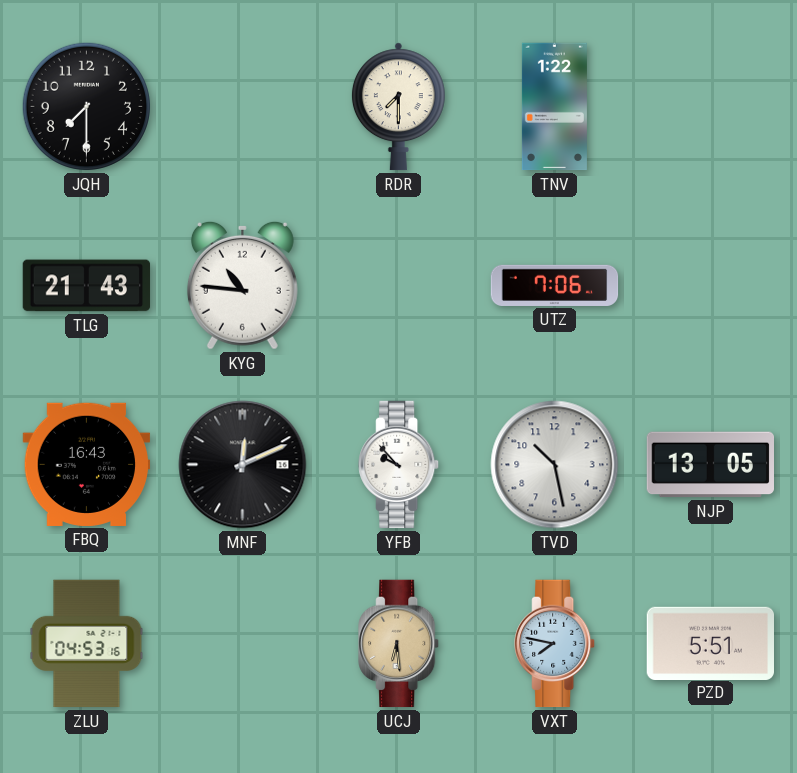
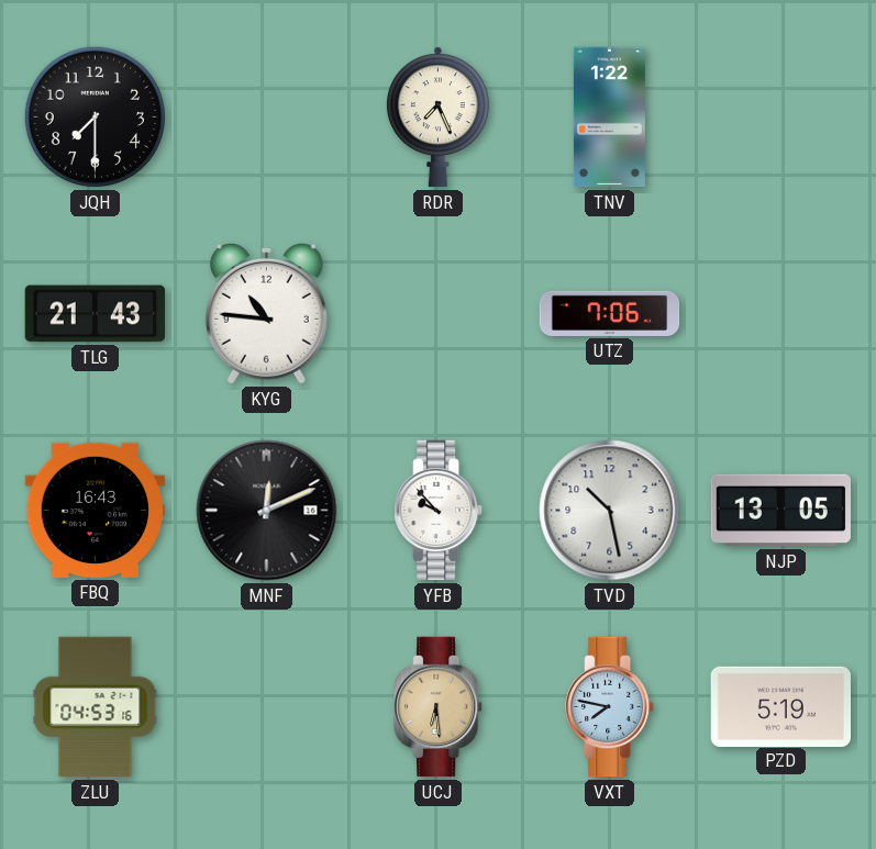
RDR: 7:30 -> 7:26
PZD: 5:51 -> 5:19
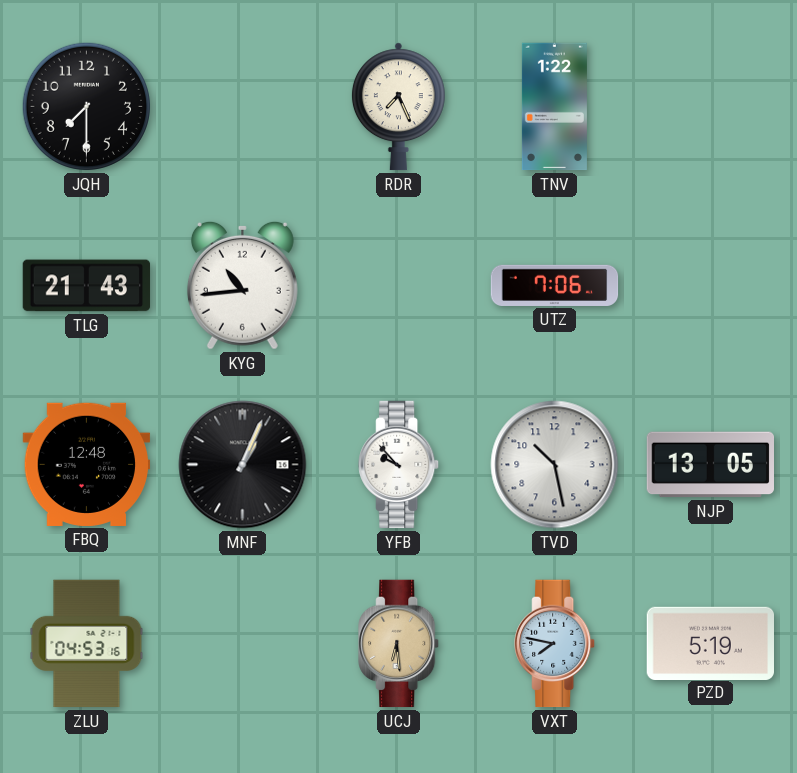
KYG: 10:46 -> 10:44
FBQ: 16:43 -> 12:48
MNF: 12:11 -> 1:04
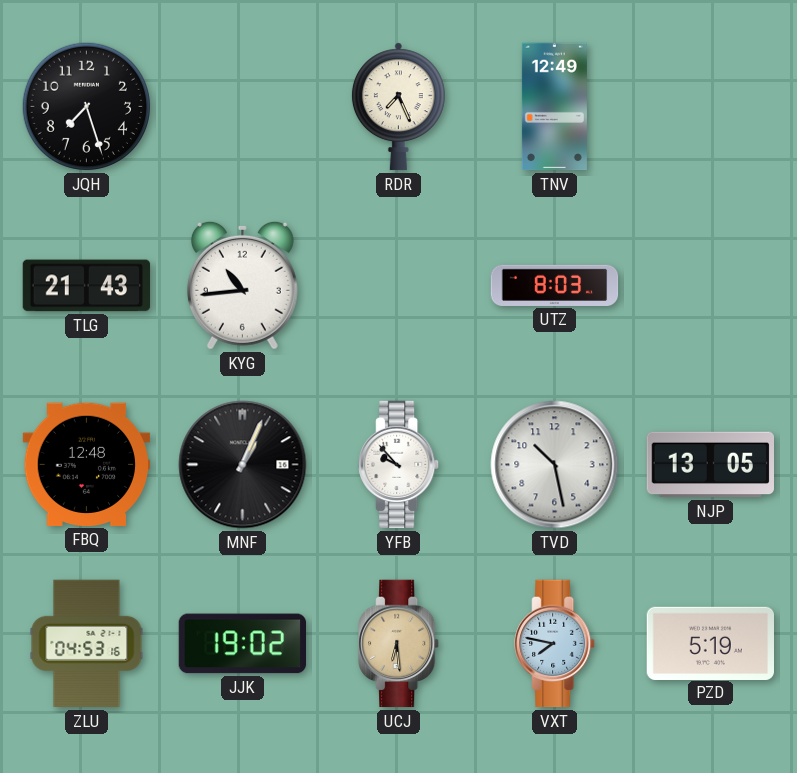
JQH: 7:30 -> 7:27
TNV: 1:22 -> 12:49
UTZ: 7:06 -> 8:03
JJK: none -> 19:02
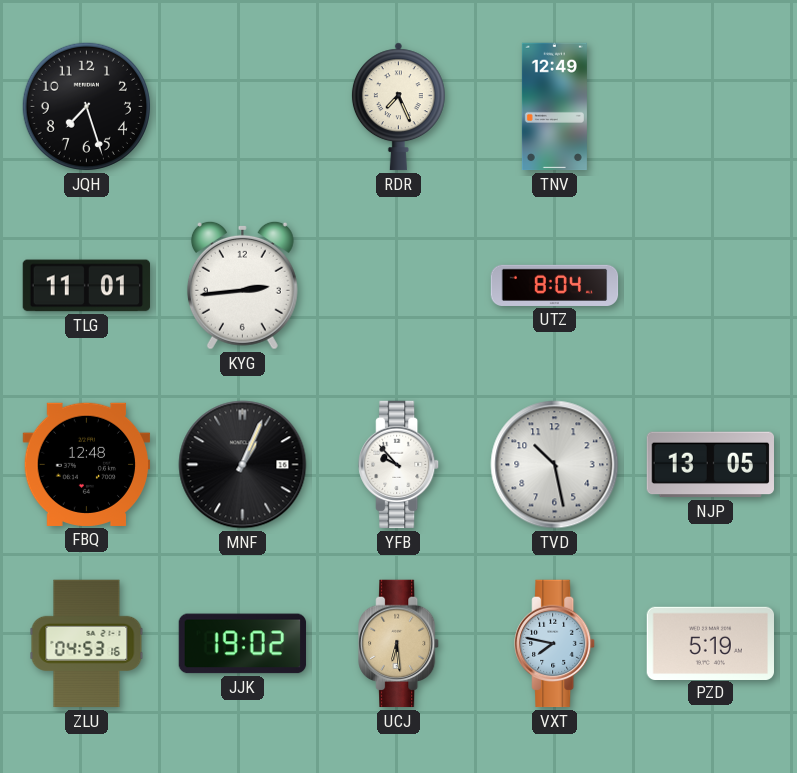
TLG: 21:43 -> 11:01
KYG: 10:44 -> 2:44
UTZ: 8:03 -> 8:04
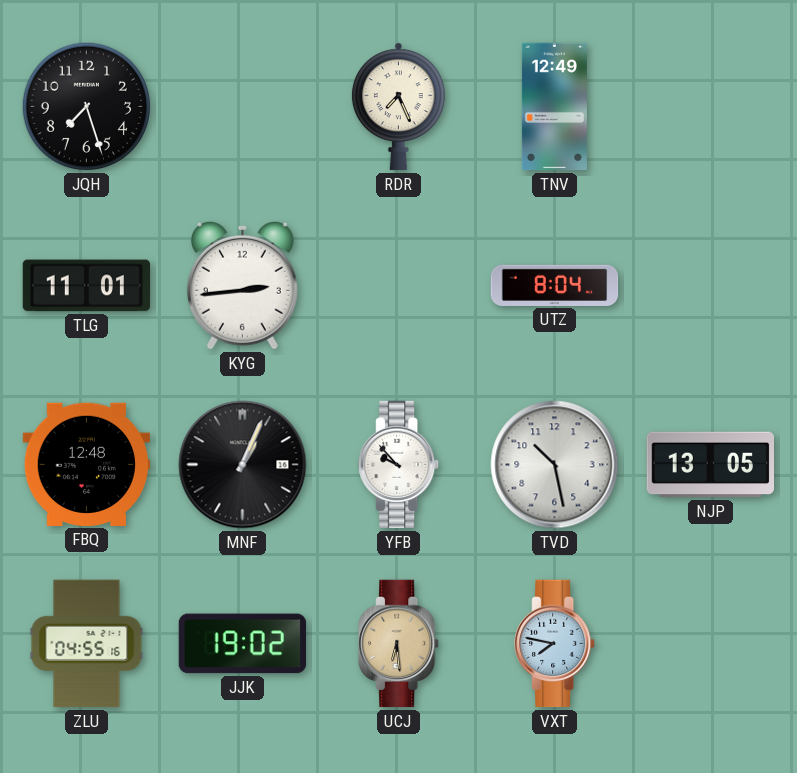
ZLU: 04:53 -> 04:55
PZD: 5:19 -> none
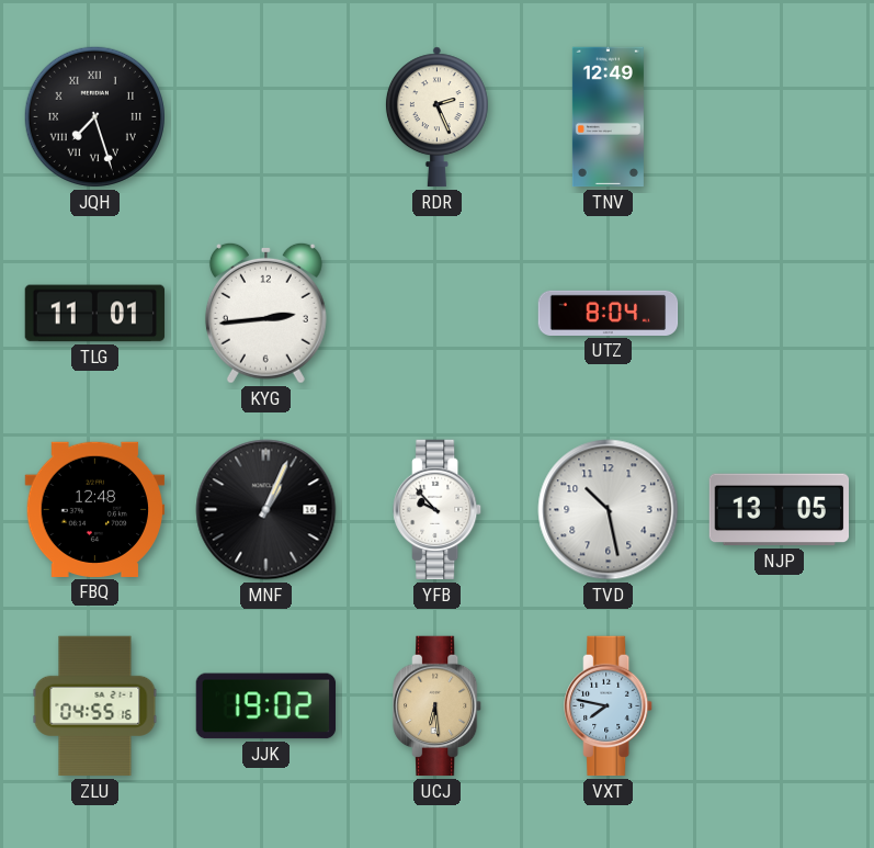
JQH numerals: Arabic -> Roman
RDR: 7:26 -> 2:26
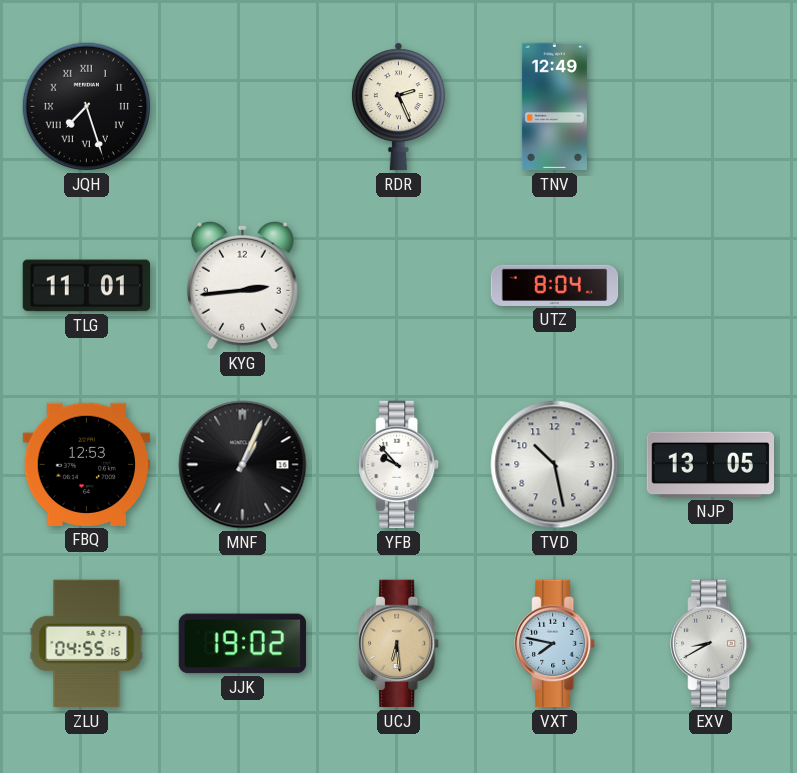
FBQ: 12:48 -> 12:53
EXV: none -> 8:40
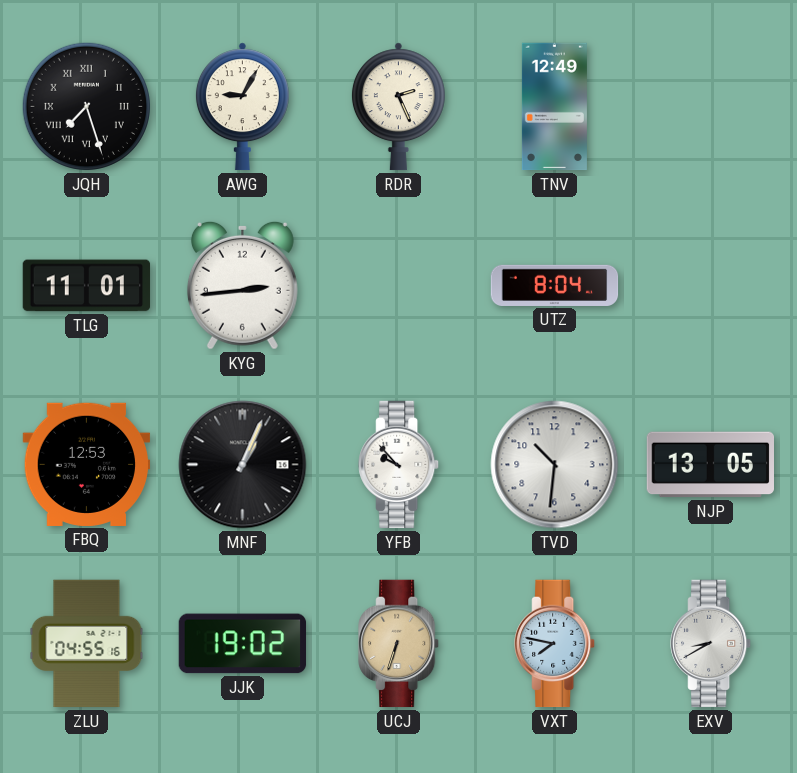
AWG: none -> 9:05
TVD: 10:28 -> 10:31
UCJ: 6:29 -> 6:33
